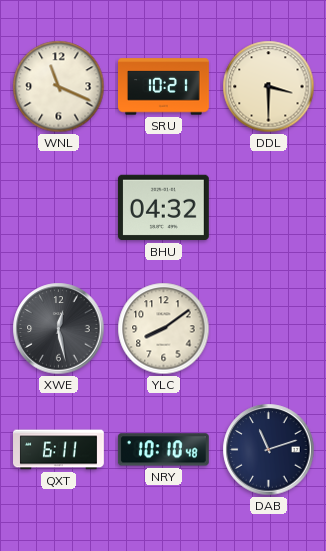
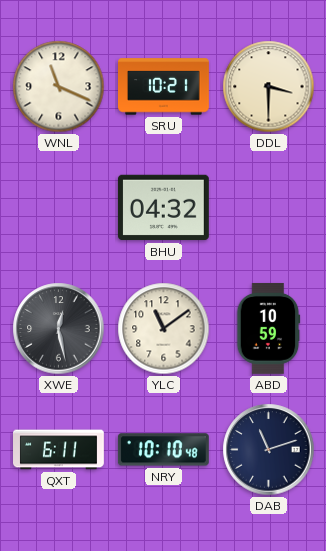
YLC: 8:09 -> 11:09
ABD: none -> 10:59
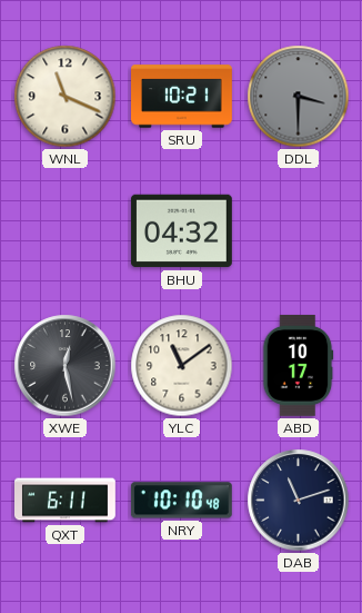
DDL dial: cream -> grey
ABD: 10:59 -> 10:17
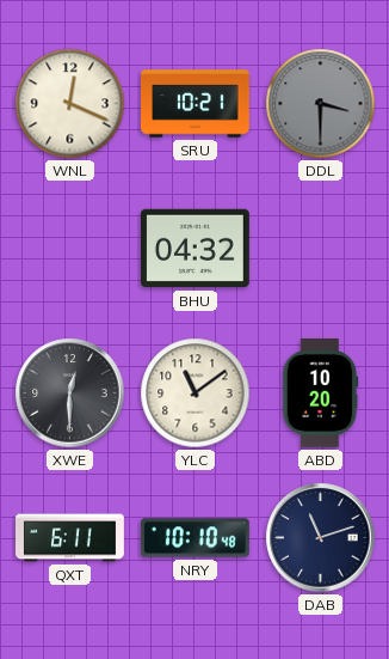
WNL: 11:19 -> 12:19
XWE: 12:28 -> 12:30
ABD: 10:17 -> 10:20
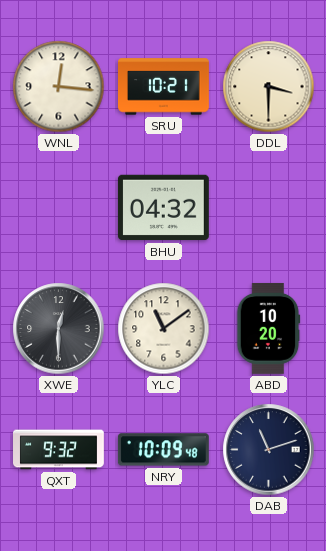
WNL: 12:19 -> 12:16
DDL dial: grey -> cream
QXT: 6:11 -> 9:32
NRY: 10:10 -> 10:09
